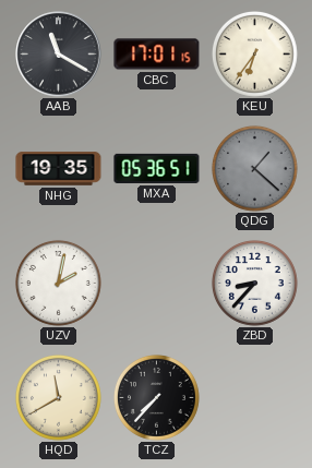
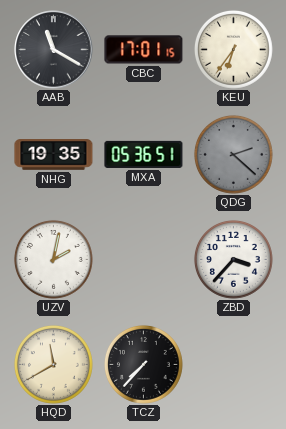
QDG: 1:22 -> 2:22
ZBD: 8:37 -> 3:37
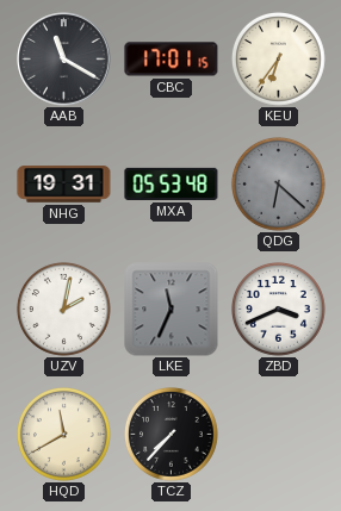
NHG: 19:35 -> 19:31
MXA: 05:36 -> 05:53
QDG: 2:22 -> 6:22
LKE: none -> 11:34
ZBD: 3:37 -> 3:41
